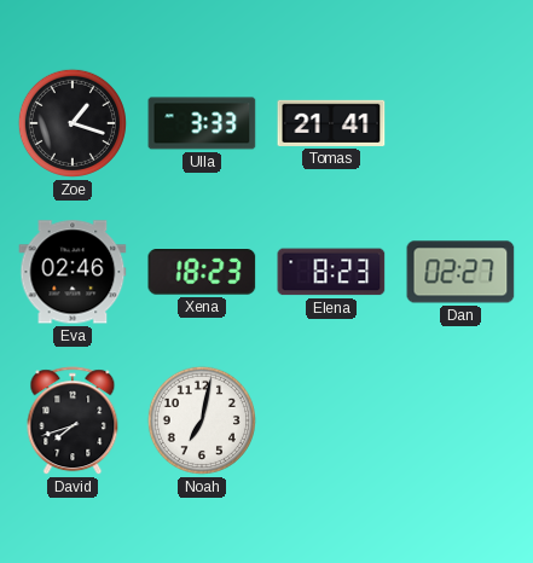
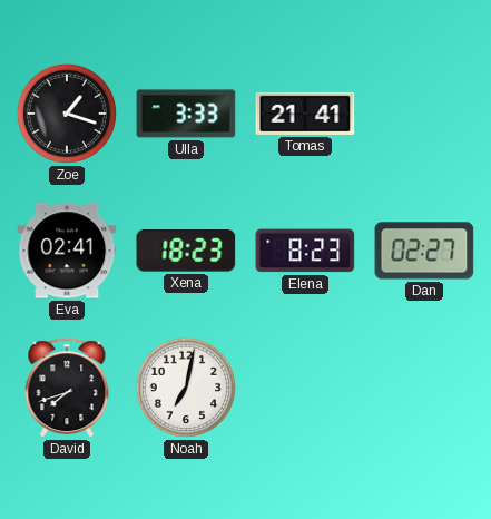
Eva: 02:46 -> 02:41
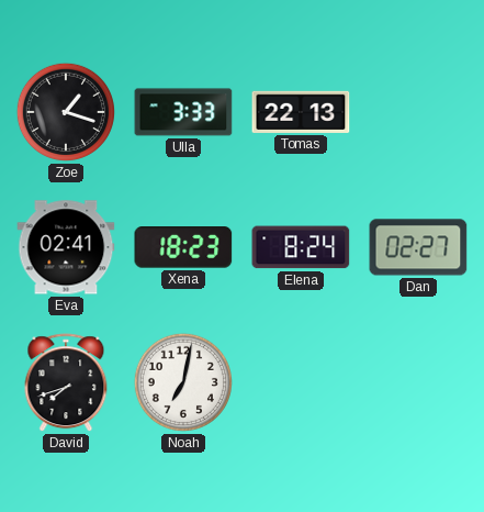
Tomas: 21:41 -> 22:13
Elena: 8:23 -> 8:24
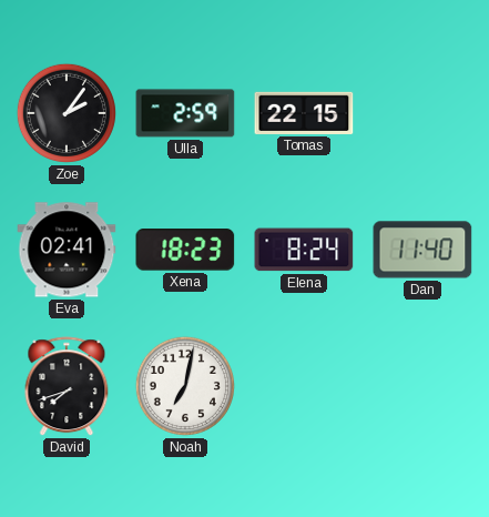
Zoe: 1:18 -> 2:06
Ulla: 3:33 -> 2:59
Tomas: 22:13 -> 22:15
Dan: 02:27 -> 11:40
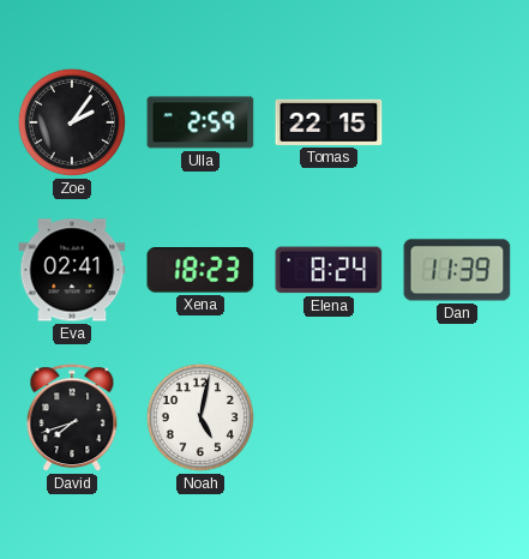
Dan: 11:40 -> 11:39
Noah: 7:02 -> 5:02
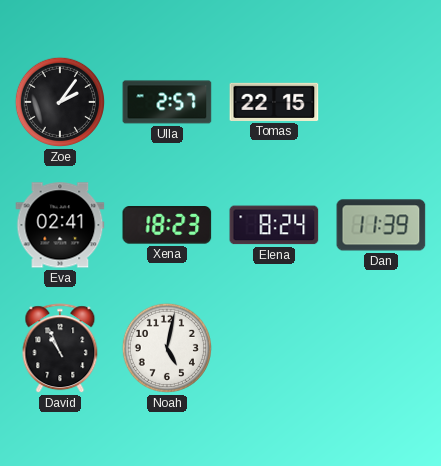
Ulla: 2:59 -> 2:57
David: 7:42 -> 10:56
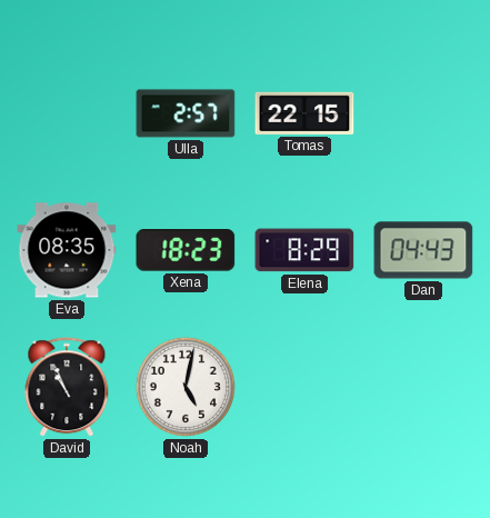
Zoe: 2:06 -> none
Eva: 02:41 -> 08:35
Elena: 8:24 -> 8:29
Dan: 11:39 -> 04:43
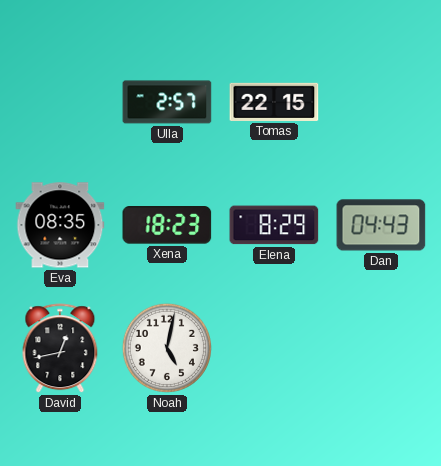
David: 10:56 -> 12:43
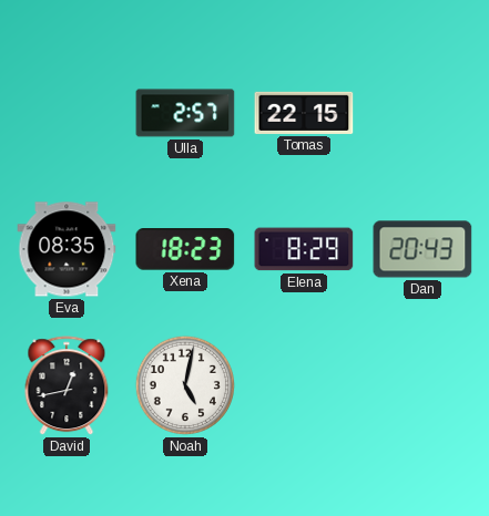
Dan: 04:43 -> 20:43
